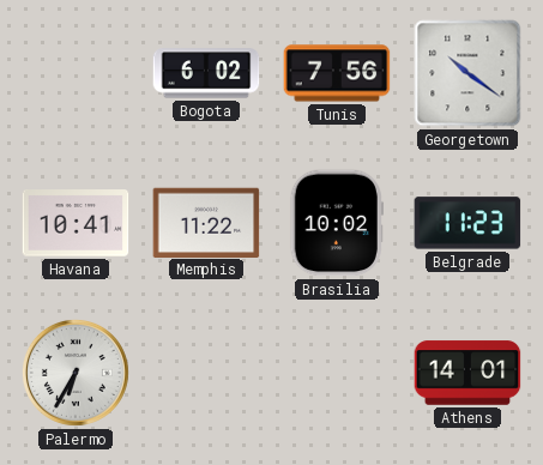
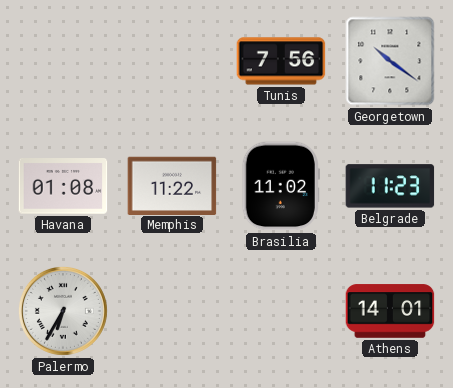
Bogota: 6:02 -> none
Havana: 10:41 -> 01:08
Brasilia: 10:02 -> 11:02
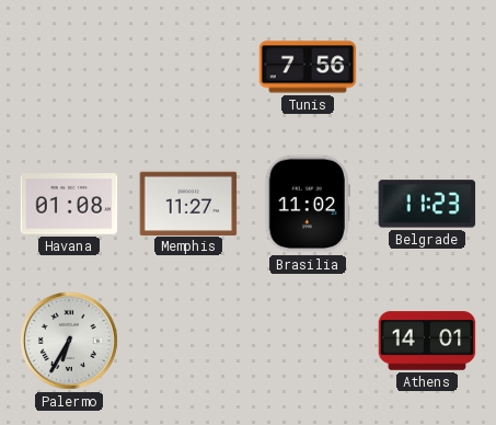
Georgetown: 10:21 -> none
Memphis: 11:22 -> 11:27
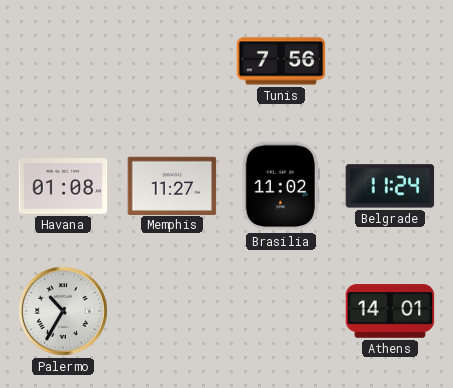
Belgrade: 11:23 -> 11:24
Palermo: 6:35 -> 10:35
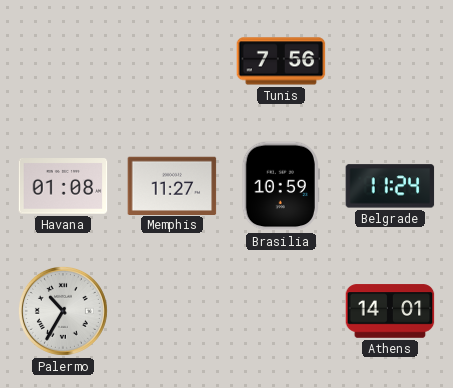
Brasilia: 11:02 -> 10:59
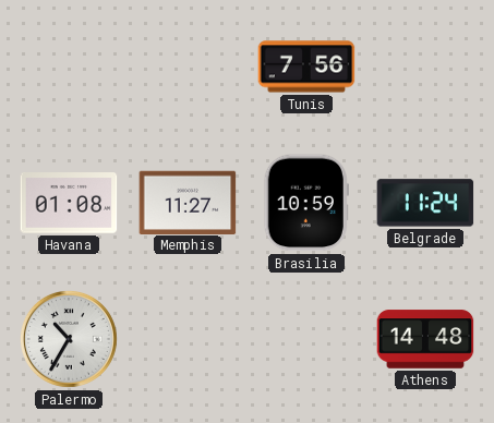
Athens: 14:01 -> 14:48
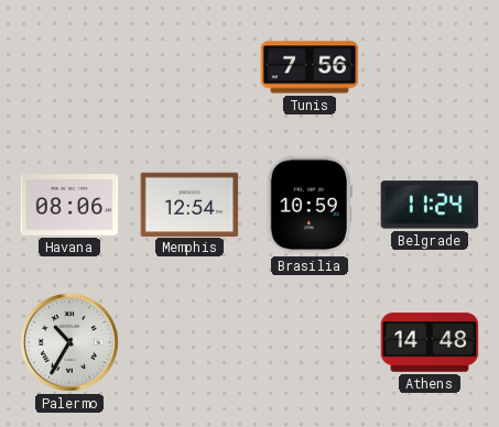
Havana: 01:08 -> 08:06
Memphis: 11:27 -> 12:54
